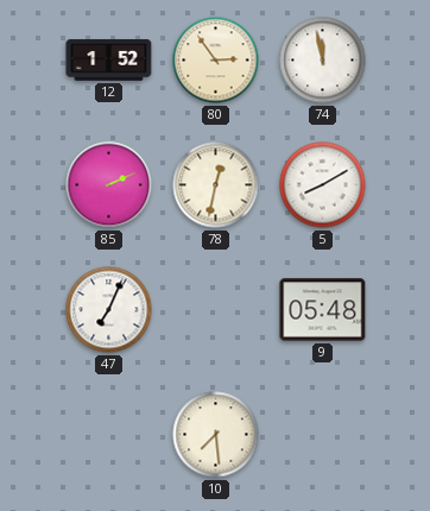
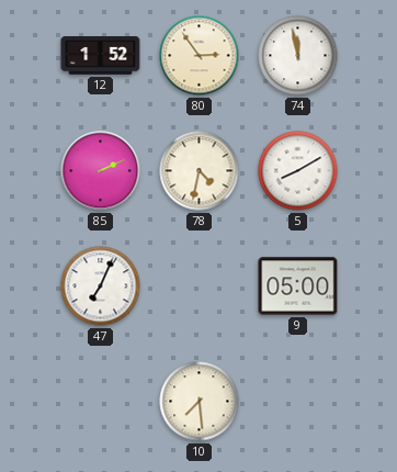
78: 12:32 -> 4:32
9: 05:48 -> 05:00
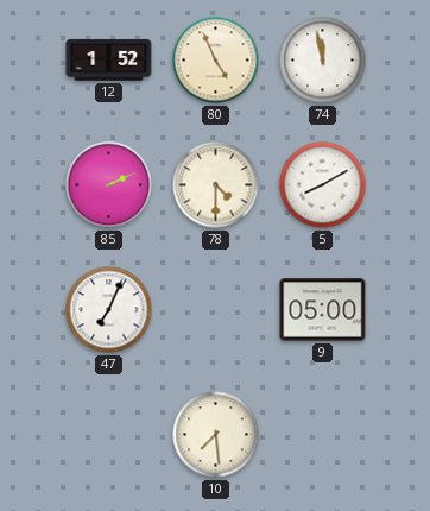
80: 2:54 -> 4:56
78: 4:32 -> 4:30
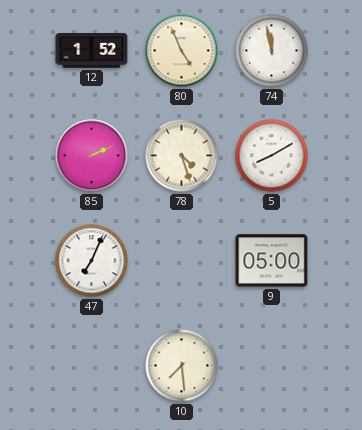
78: 4:30 -> 4:27
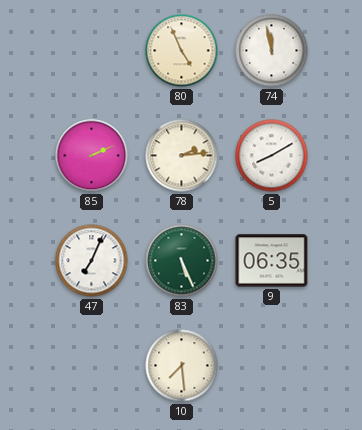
12: 1:52 -> none
78: 4:27 -> 2:14
83: none -> 5:26
9: 05:00 -> 06:35
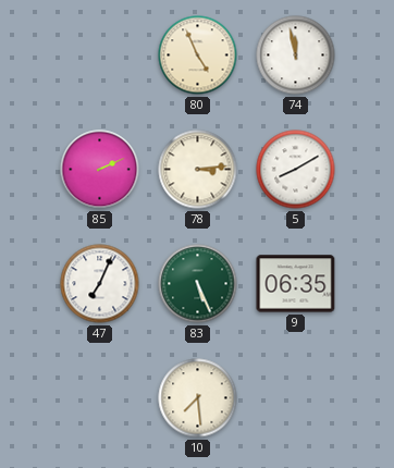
78: 2:14 -> 3:14
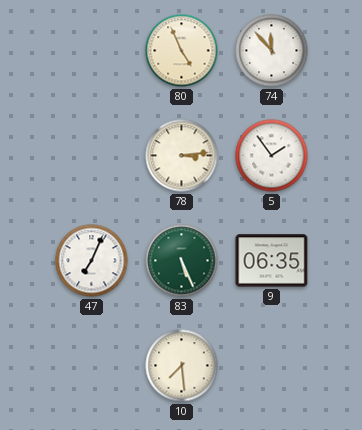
74: 11:58 -> 11:53
85: 2:11 -> none
5: 8:10 -> 1:54
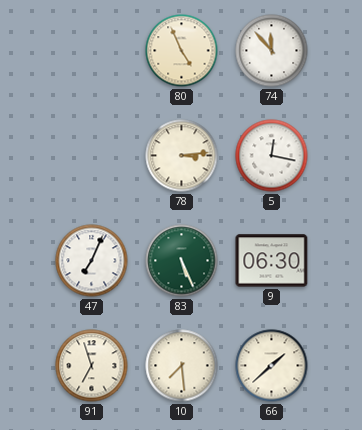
5: 1:54 -> 12:17
9: 06:35 -> 06:30
91: none -> 6:57
66: none -> 1:38
